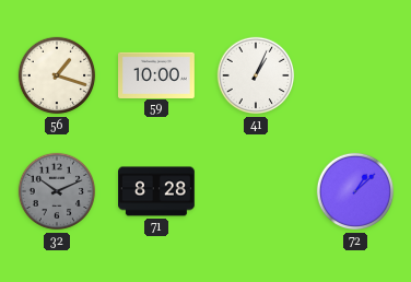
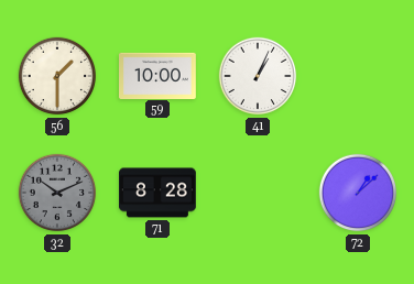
56: 1:18 -> 1:30
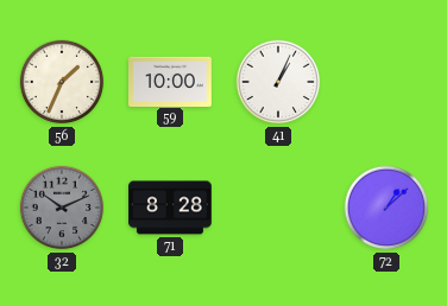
56: 1:30 -> 1:34
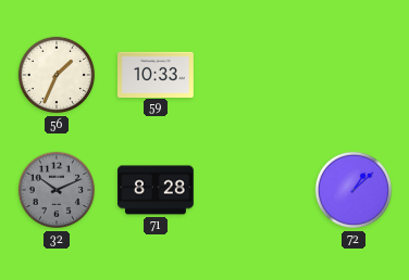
59: 10:00 -> 10:33
41: 1:04 -> none
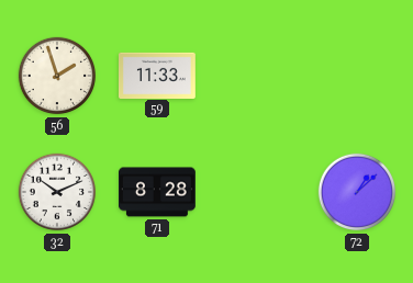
56: 1:34 -> 1:57
59: 10:33 -> 11:33
32 dial: grey -> white
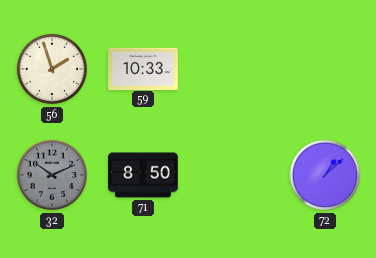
59: 11:33 -> 10:33
32 dial: white -> grey
71: 8:28 -> 8:50
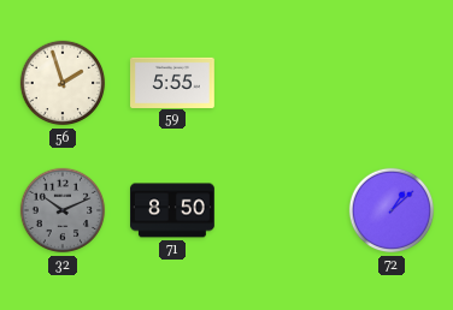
59: 10:33 -> 5:55
